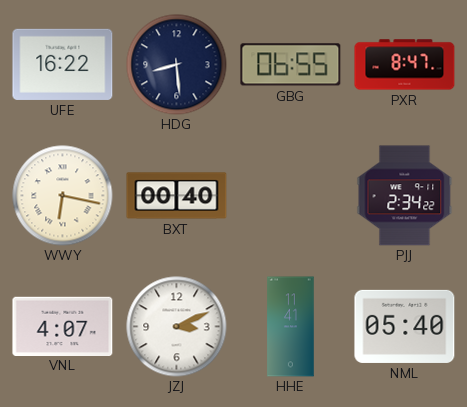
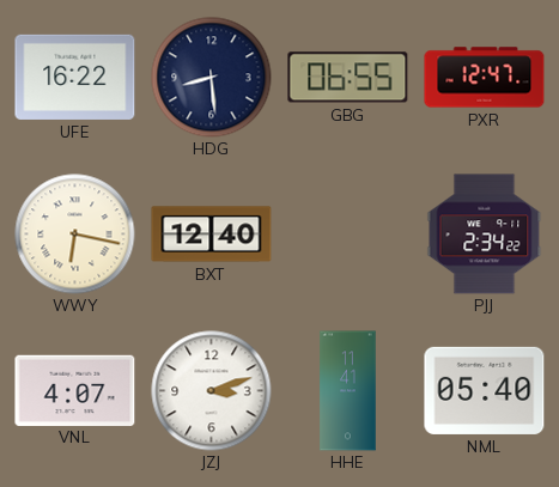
PXR: 8:47 -> 12:47
BXT: 00:40 -> 12:40
JZJ: 3:11 -> 3:12
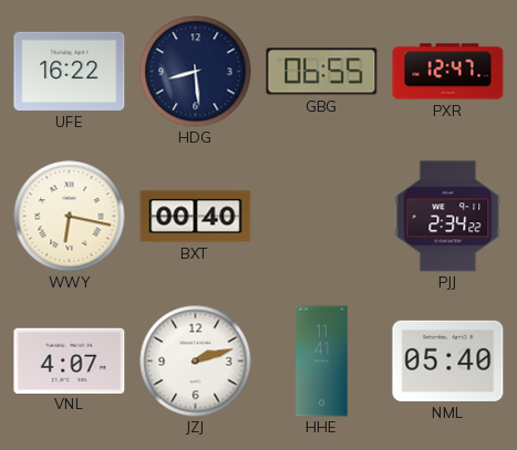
BXT: 12:40 -> 00:40
JZJ: 3:12 -> 2:12
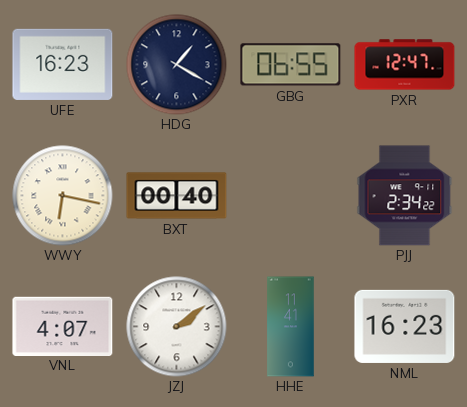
UFE: 16:22 -> 16:23
HDG: 8:29 -> 1:20
JZJ: 2:12 -> 2:09
NML: 05:40 -> 16:23
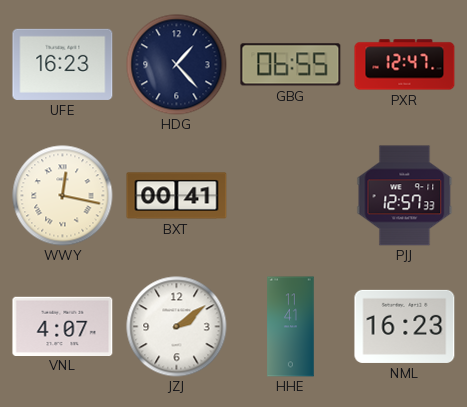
HDG: 1:20 -> 1:23
WWY: 6:17 -> 12:17
BXT: 00:40 -> 00:41
PJJ: 2:34 -> 12:57
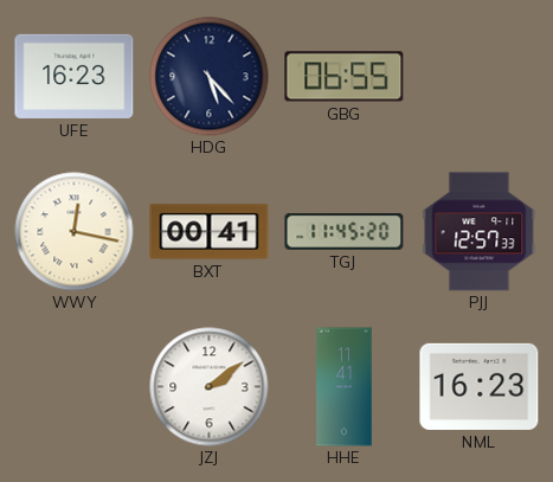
HDG: 1:23 -> 5:23
PXR: 12:47 -> none
TGJ: none -> 11:45
VNL: 4:07 -> none
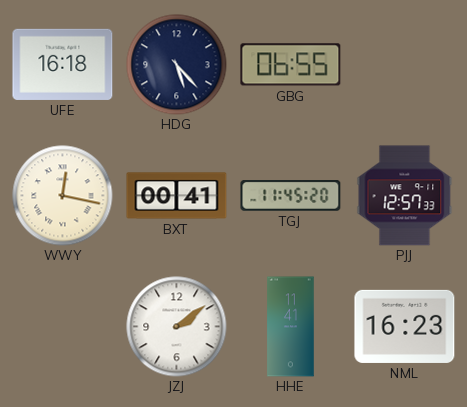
UFE: 16:23 -> 16:18
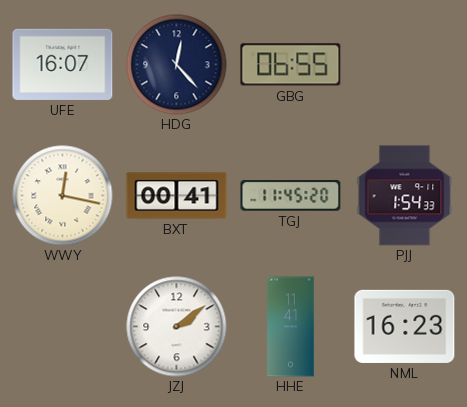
UFE: 16:18 -> 16:07
HDG: 5:23 -> 12:23
PJJ: 12:57 -> 1:54
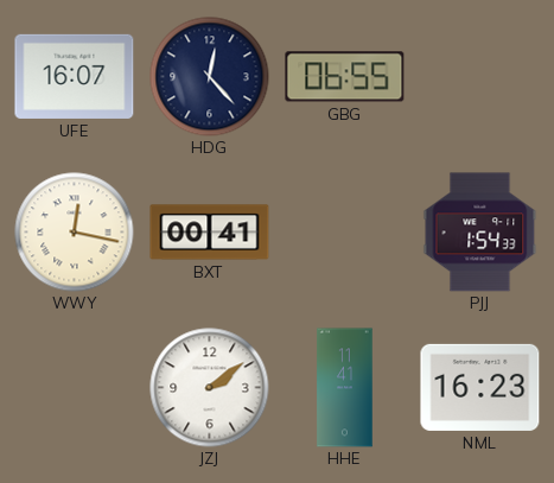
TGJ: 11:45 -> none
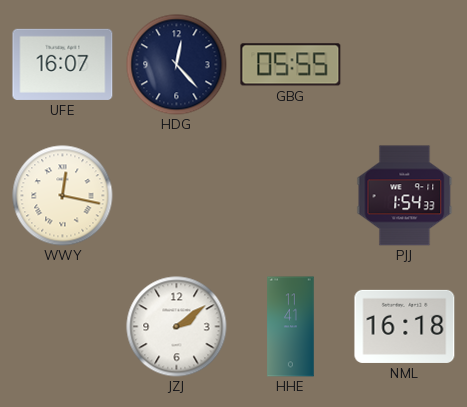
GBG: 06:55 -> 05:55
BXT: 00:41 -> none
NML: 16:23 -> 16:18
